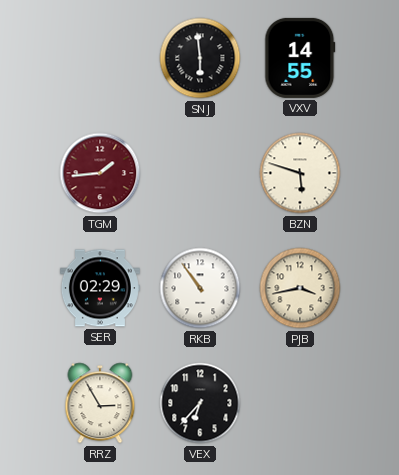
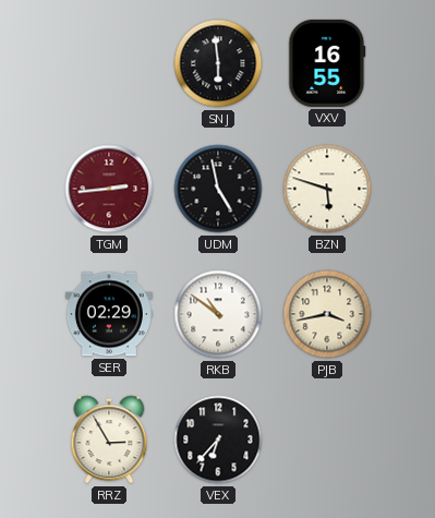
VXV: 14:55 -> 16:55
TGM: 1:44 -> 2:44
UDM: none -> 4:58
RKB: 10:54 -> 10:51
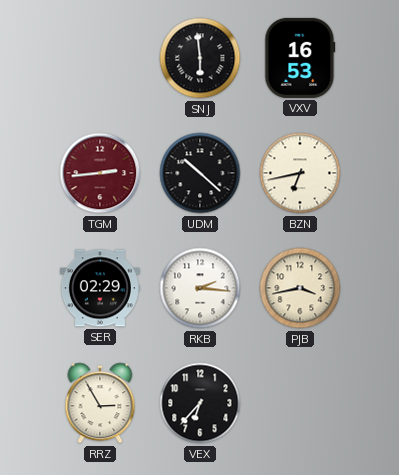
VXV: 16:55 -> 16:53
UDM: 4:58 -> 10:22
BZN: 5:48 -> 6:43
RKB: 10:51 -> 2:16
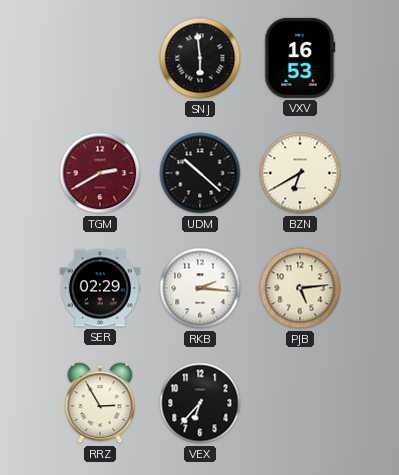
TGM: 2:44 -> 2:40
BZN: 6:43 -> 6:40
PJB: 3:43 -> 5:14
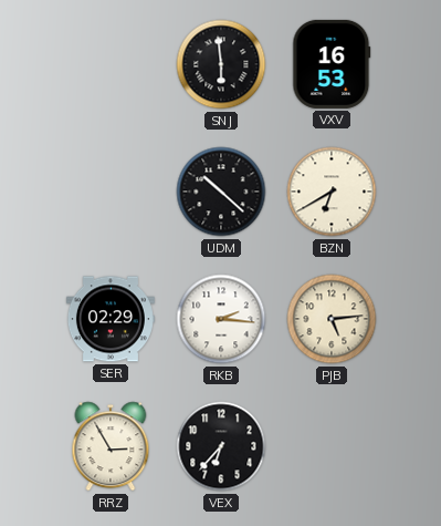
TGM: 2:40 -> none
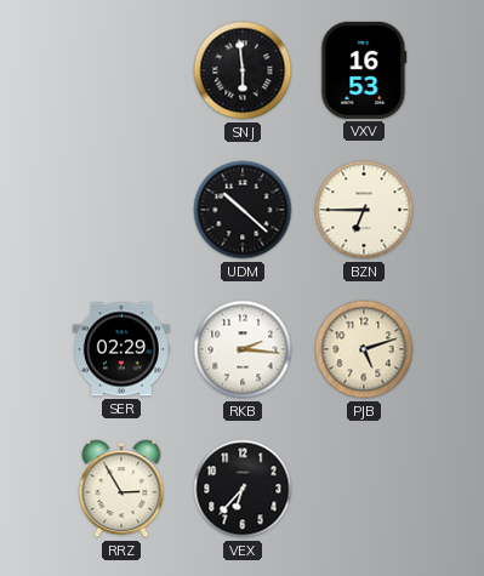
BZN: 6:40 -> 6:45
PJB: 5:14 -> 5:12
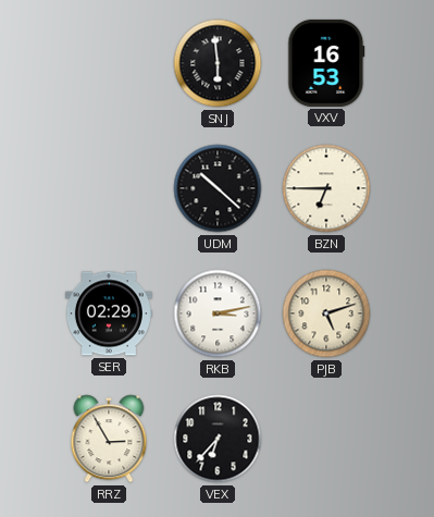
RKB: 2:16 -> 3:13
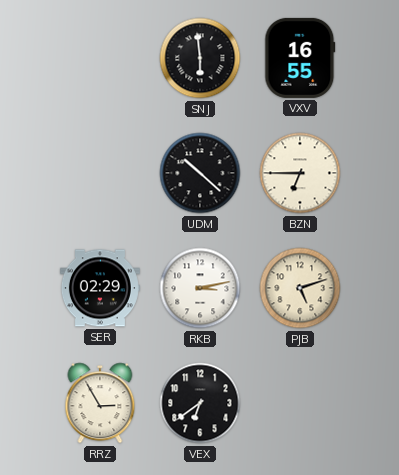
VXV: 16:53 -> 16:55
VEX: 6:37 -> 6:39
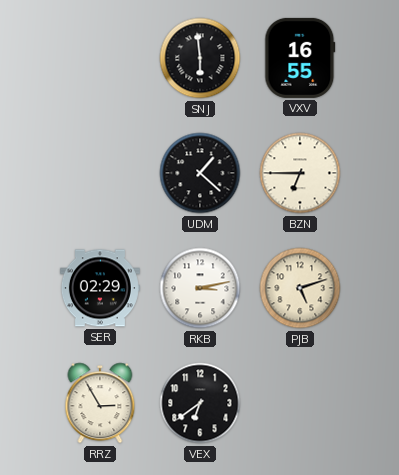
UDM: 10:22 -> 1:22
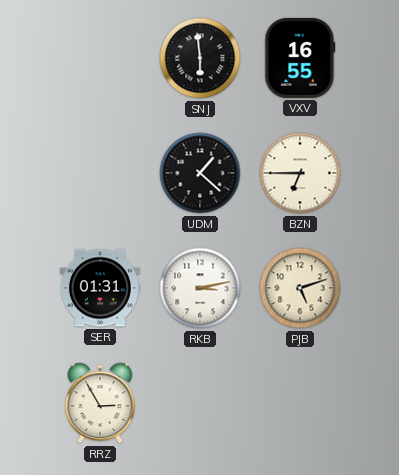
SER: 02:29 -> 01:31
VEX: 6:39 -> none
